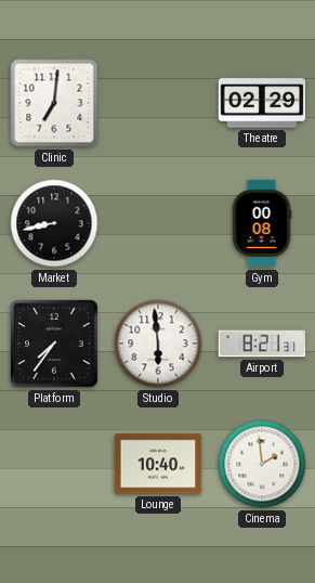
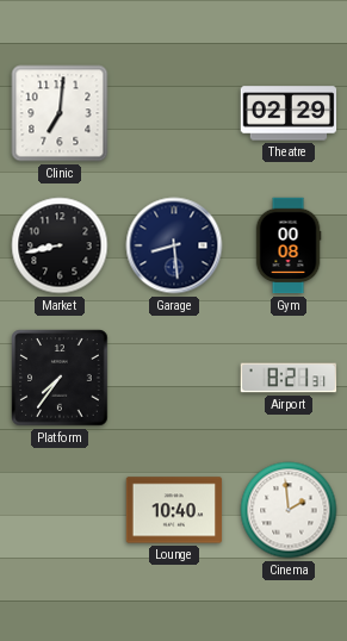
Garage: none -> 8:29
Studio: 5:59 -> none
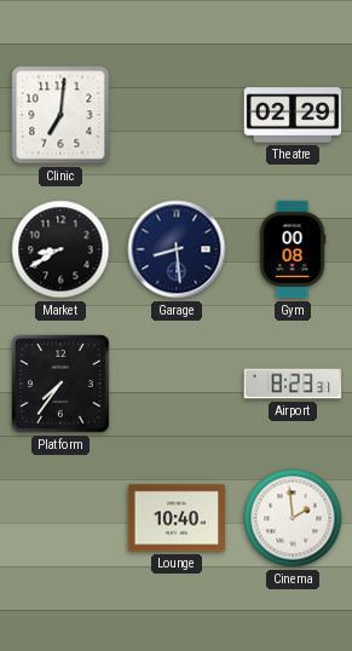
Market: 8:43 -> 8:40
Airport: 8:21 -> 8:23
